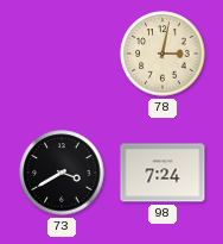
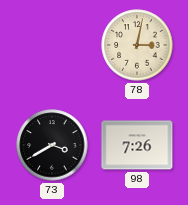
98: 7:24 -> 7:26
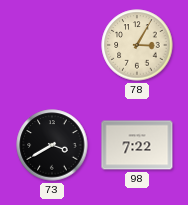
78: 3:02 -> 3:05
98: 7:26 -> 7:22
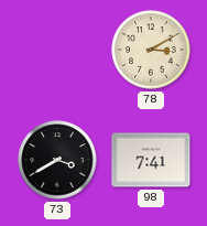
78: 3:05 -> 3:10
98: 7:22 -> 7:41
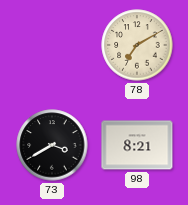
78: 3:10 -> 7:10
98: 7:41 -> 8:21
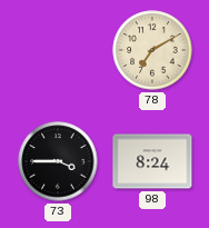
73: 3:40 -> 3:45
98: 8:21 -> 8:24
